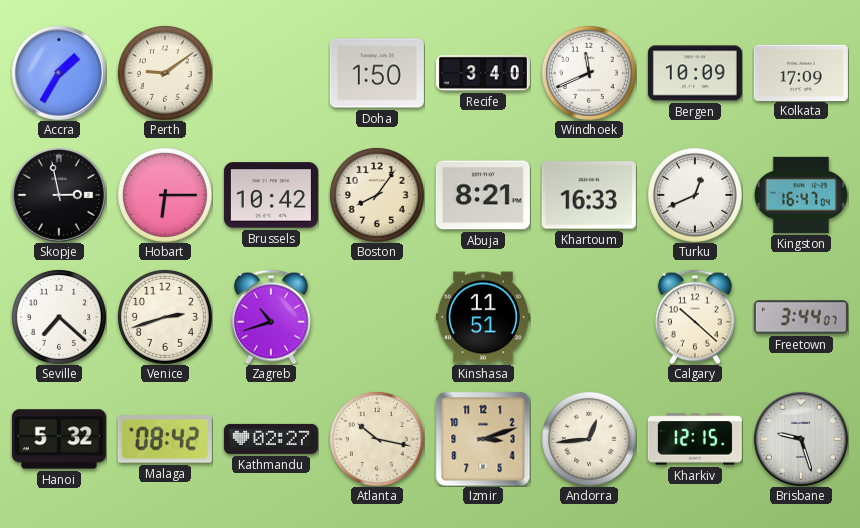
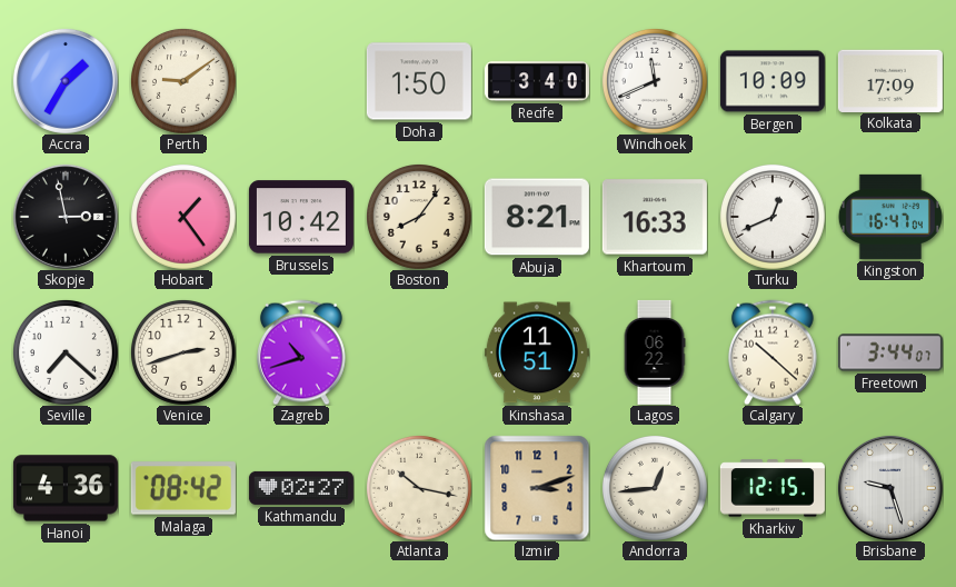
Hobart: 6:15 -> 1:24
Lagos: none -> 06:22
Hanoi: 5:32 -> 4:36
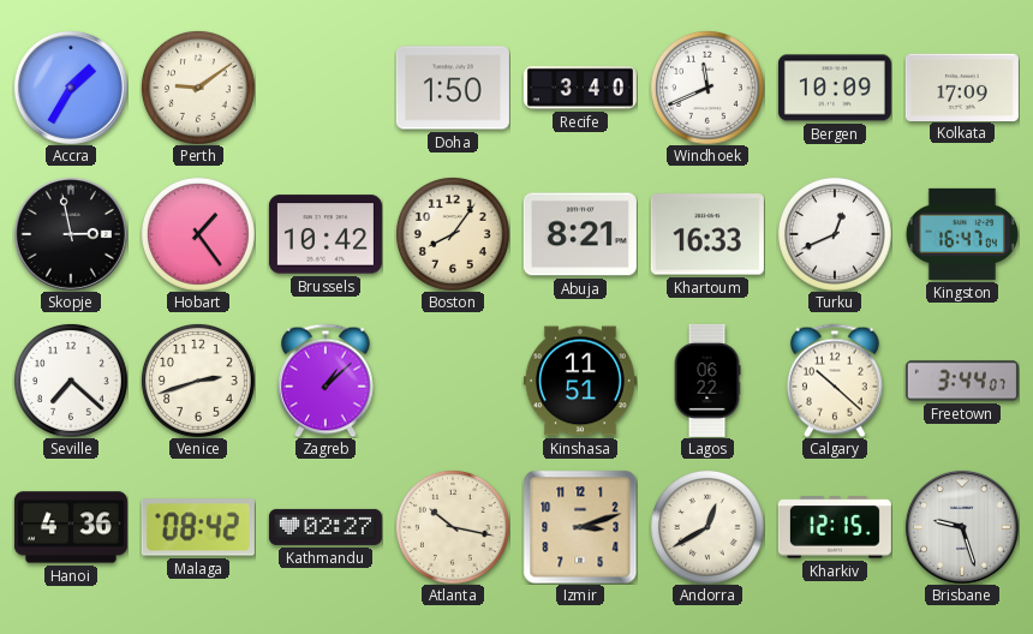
Zagreb: 10:42 -> 1:08
Andorra: 12:44 -> 12:40
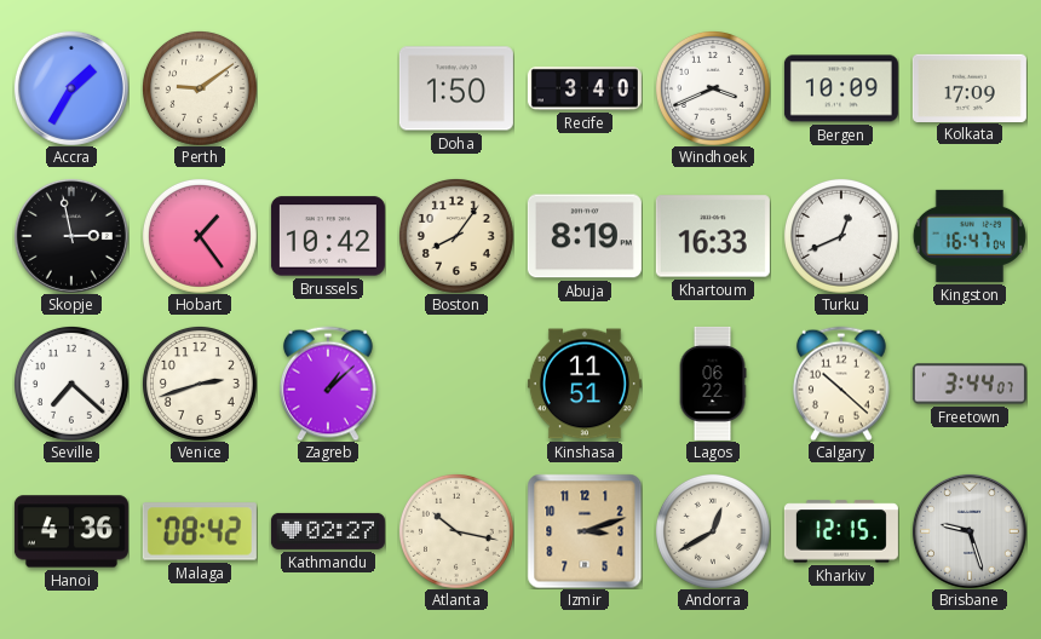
Windhoek: 11:41 -> 3:41
Abuja: 8:21 -> 8:19
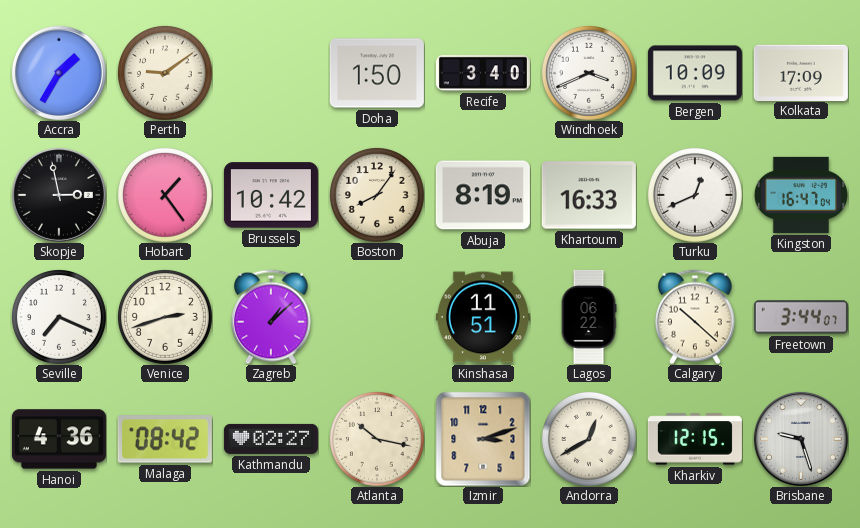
Seville: 7:22 -> 7:19
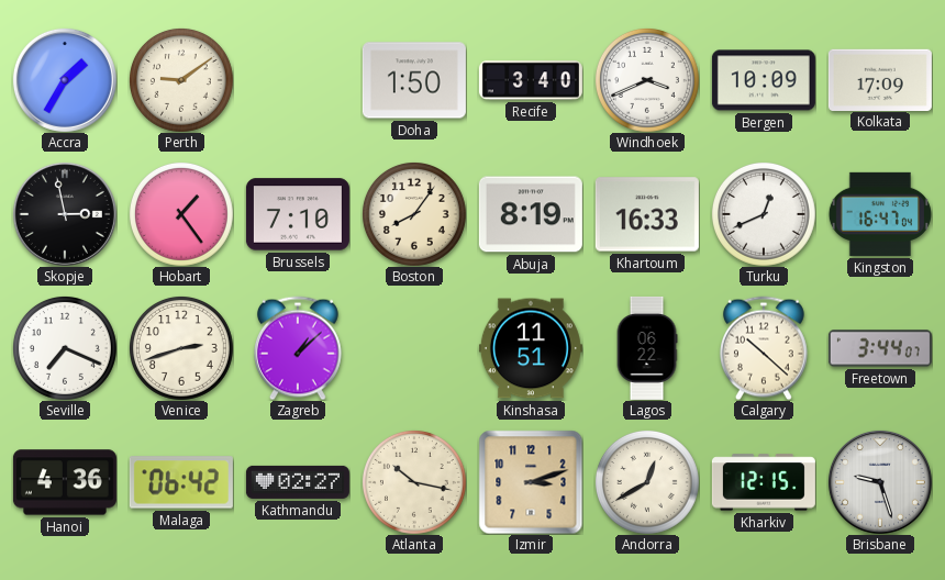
Brussels: 10:42 -> 7:10
Malaga: 08:42 -> 06:42
